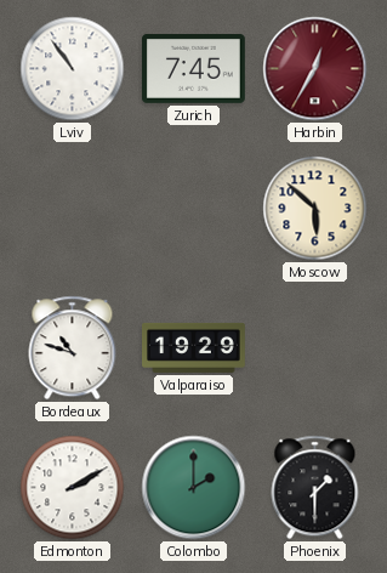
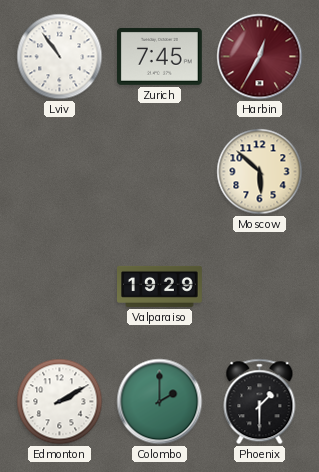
Bordeaux: 10:48 -> none
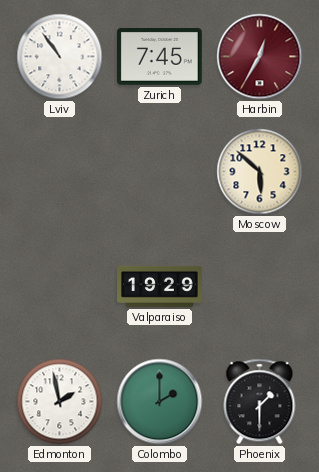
Edmonton: 2:10 -> 1:58
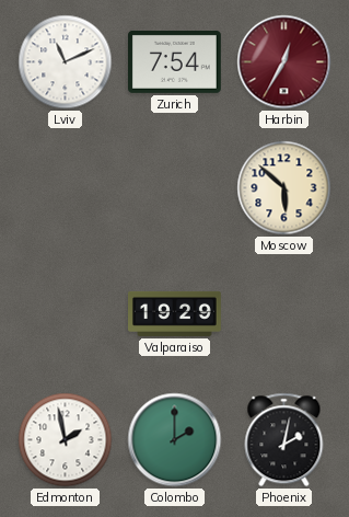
Lviv: 10:54 -> 11:11
Zurich: 7:45 -> 7:54
Phoenix: 1:30 -> 2:02
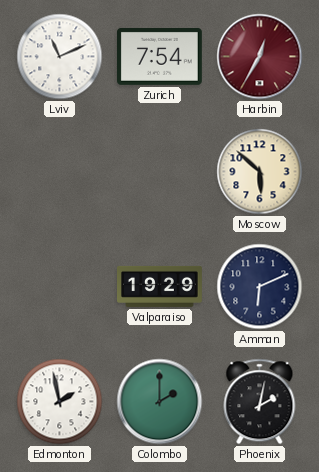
Amman: none -> 6:11
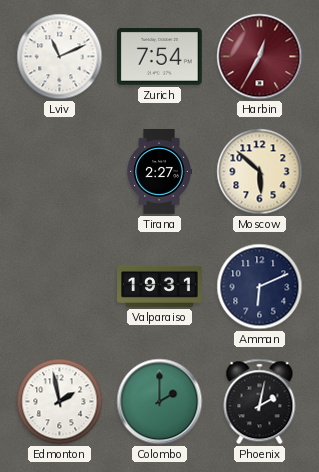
Tirana: none -> 2:27
Valparaiso: 19:29 -> 19:31
